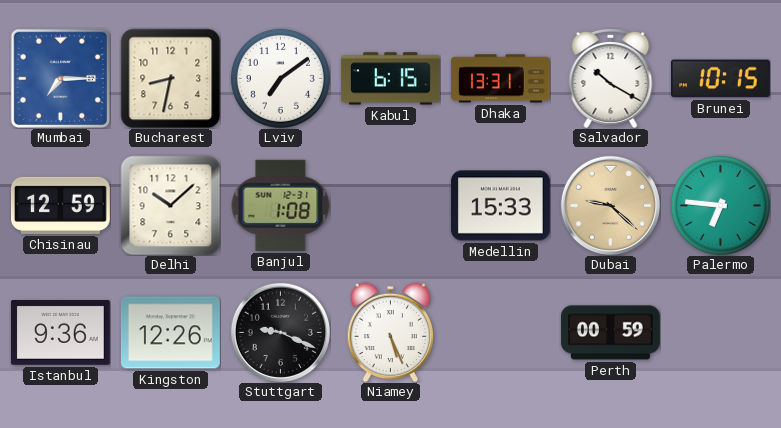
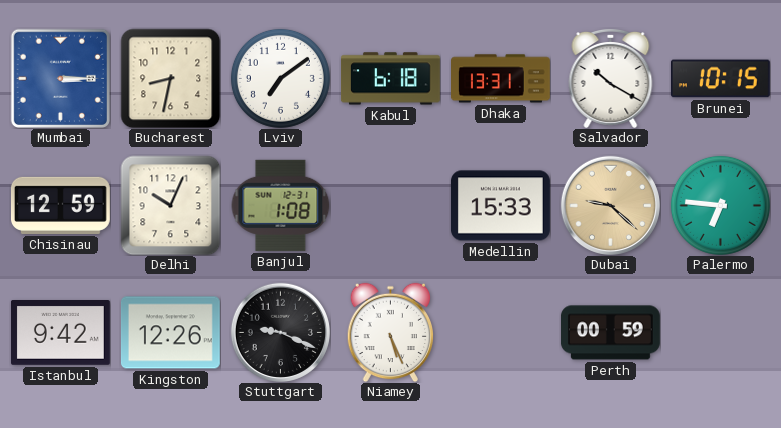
Mumbai: 7:15 -> 3:15
Kabul: 6:15 -> 6:18
Delhi: 10:08 -> 10:04
Istanbul: 9:36 -> 9:42
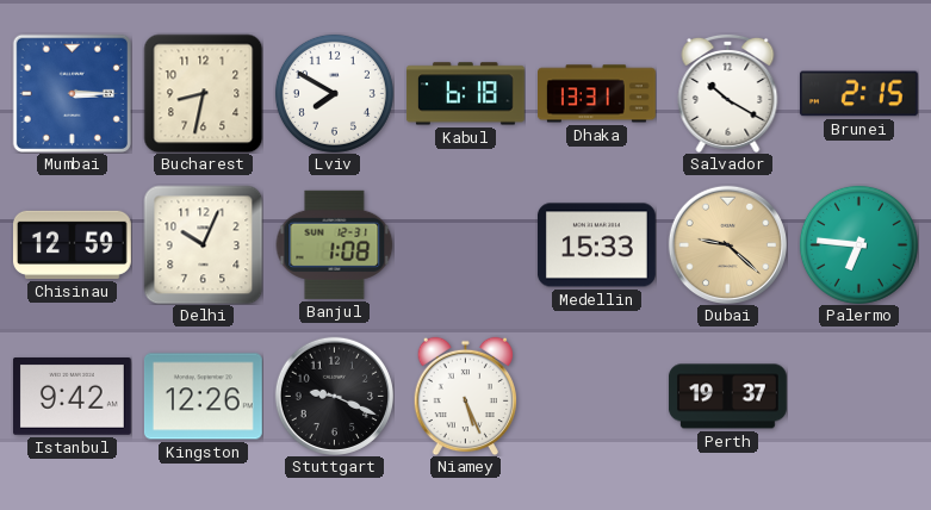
Lviv: 7:09 -> 7:50
Brunei: 10:15 -> 2:15
Perth: 00:59 -> 19:37
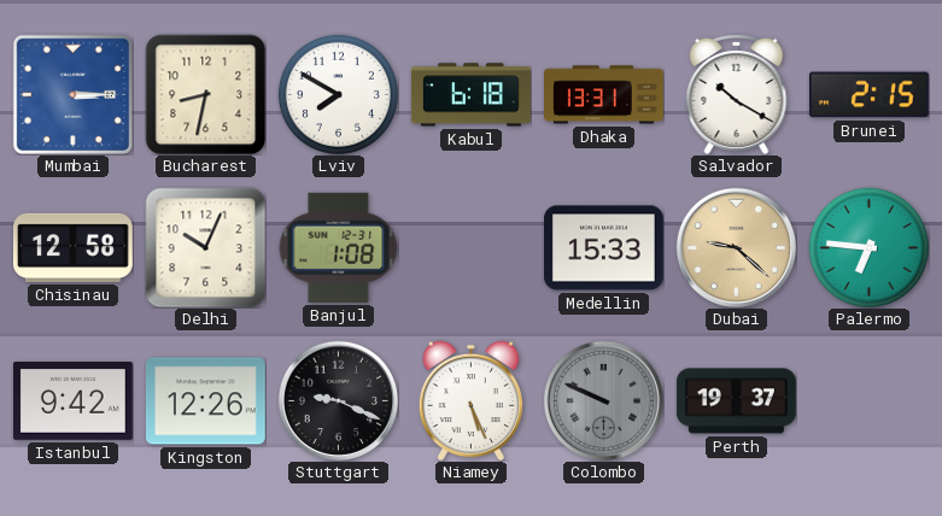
Chisinau: 12:59 -> 12:58
Colombo: none -> 9:49
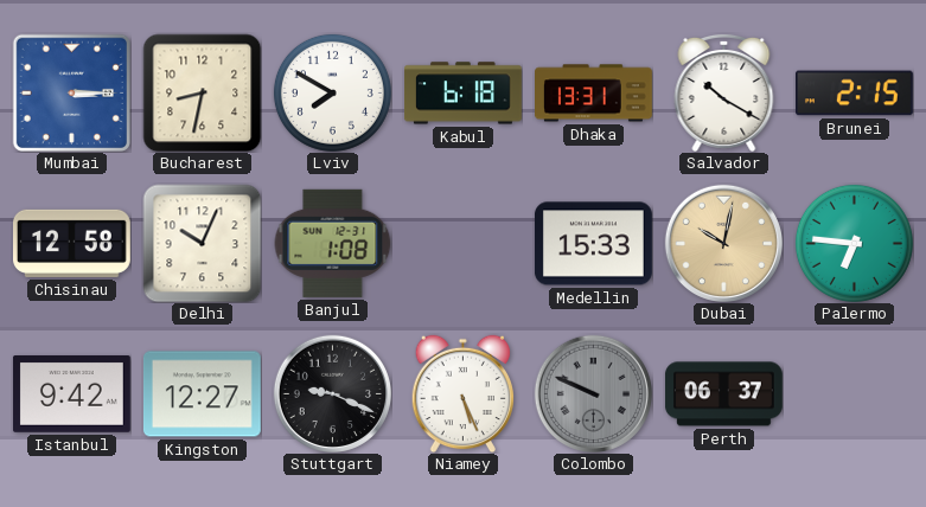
Dubai: 9:22 -> 10:02
Kingston: 12:26 -> 12:27
Perth: 19:37 -> 06:37
